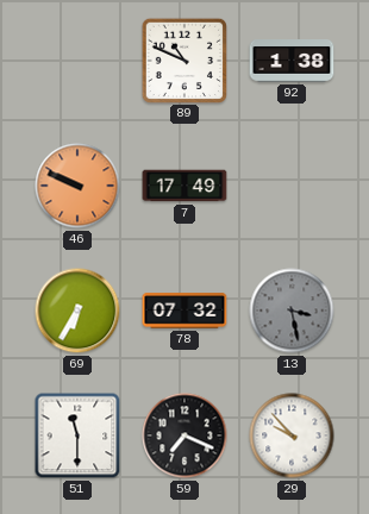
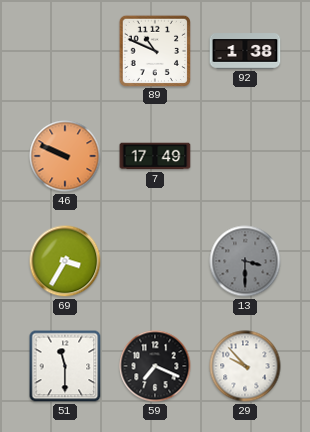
69: 6:35 -> 3:35
78: 07:32 -> none
13: 3:28 -> 3:30
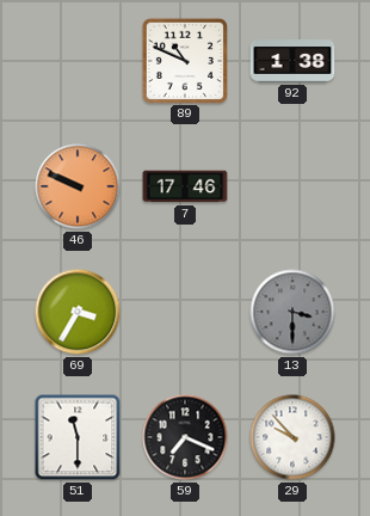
7: 17:49 -> 17:46
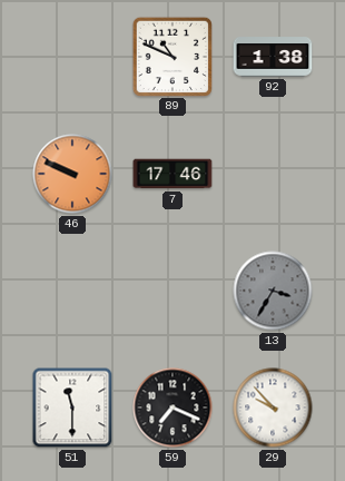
69: 3:35 -> none
13: 3:30 -> 3:35
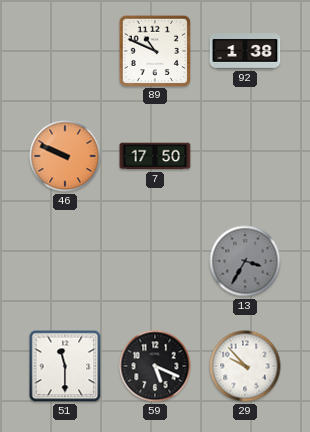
7: 17:46 -> 17:50
59: 7:19 -> 5:19
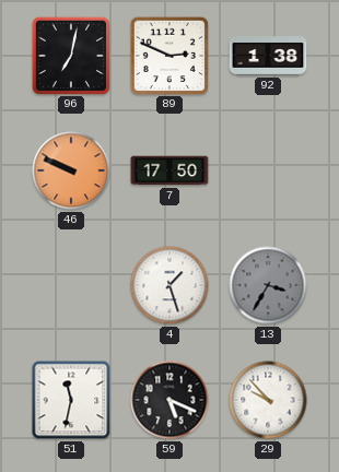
96: none -> 7:02
89: 10:49 -> 2:49
4: none -> 1:27
51: 11:30 -> 11:32
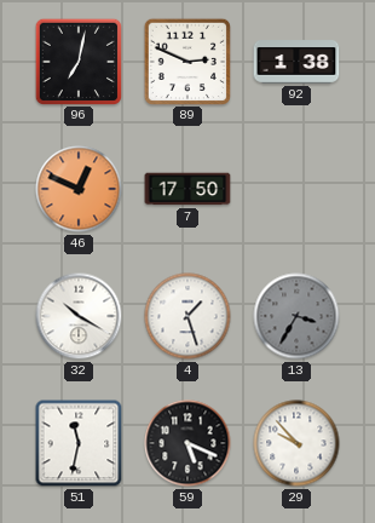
46: 9:49 -> 12:49
32: none -> 10:20
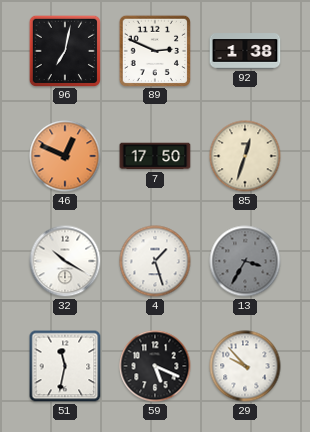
85: none -> 12:33
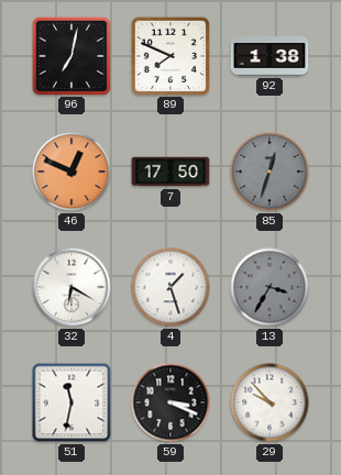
89: 2:49 -> 7:49
85 dial: cream -> grey
32: 10:20 -> 6:20
59: 5:19 -> 3:19
